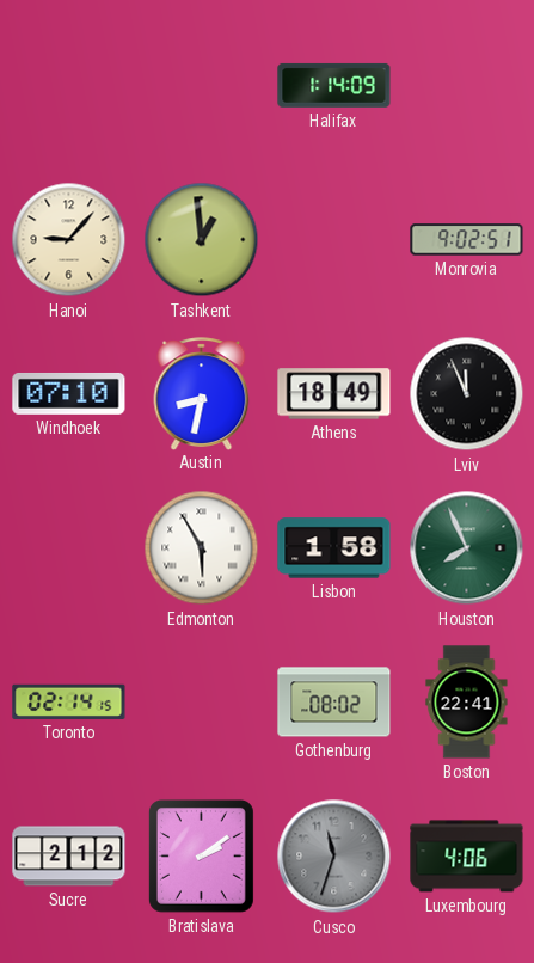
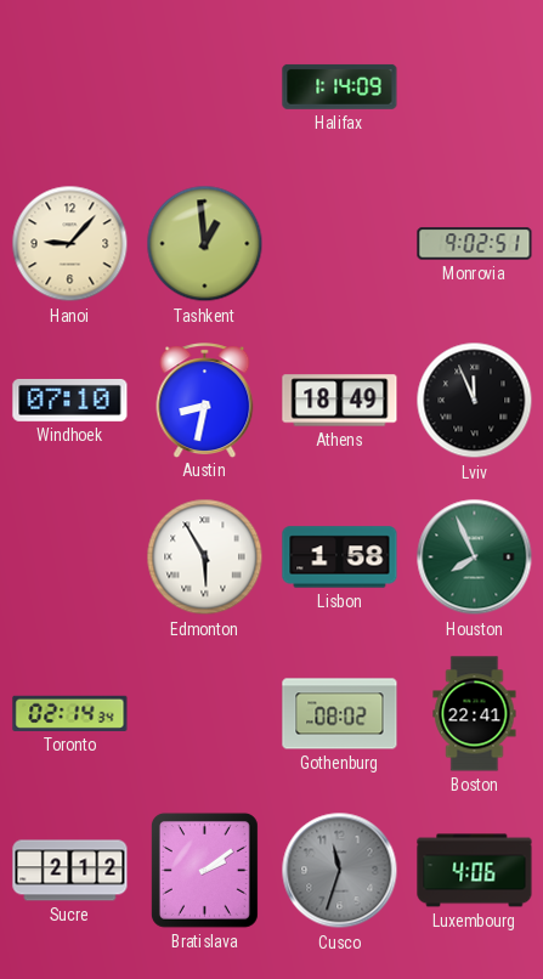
Toronto: 02:14:15 -> 02:14:34
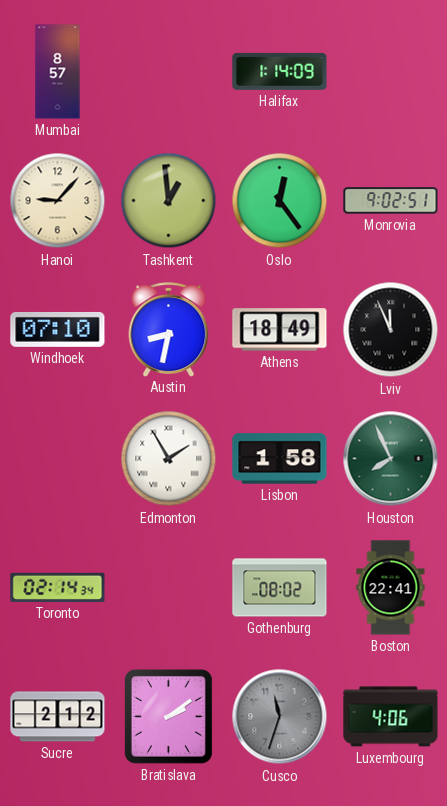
Mumbai: none -> 8:57
Oslo: none -> 12:24
Edmonton: 5:55 -> 1:55
